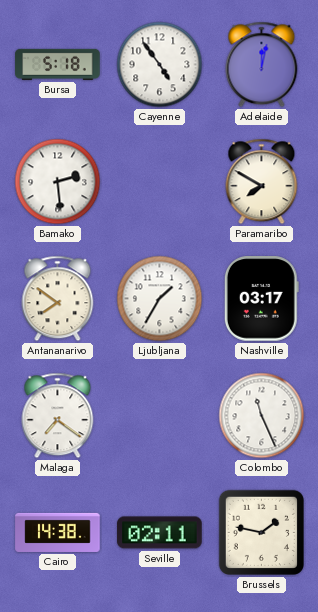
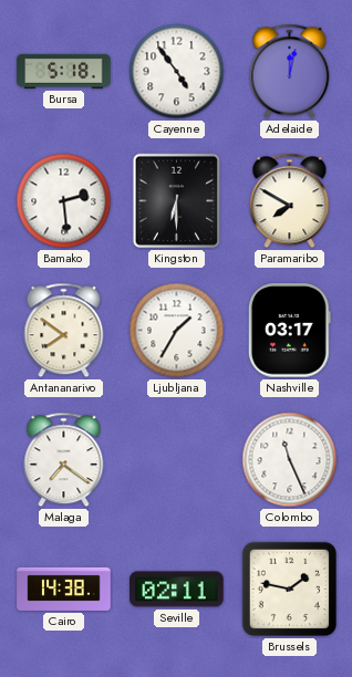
Kingston: none -> 6:30
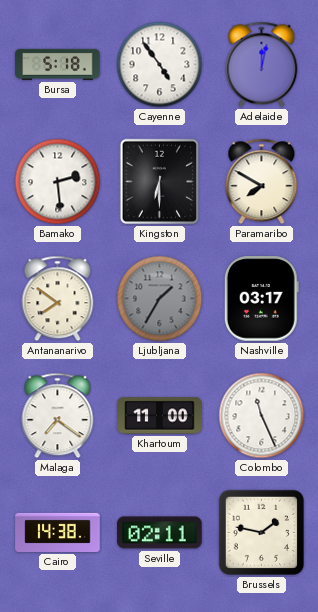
Ljubljana dial: white -> grey
Khartoum: none -> 11:00
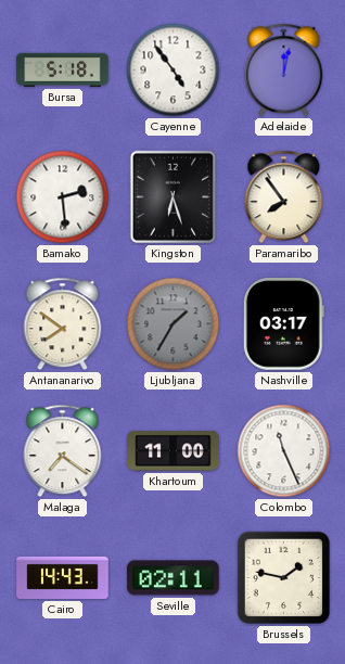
Kingston: 6:30 -> 6:27
Paramaribo: 7:50 -> 7:54
Cairo: 14:38 -> 14:43
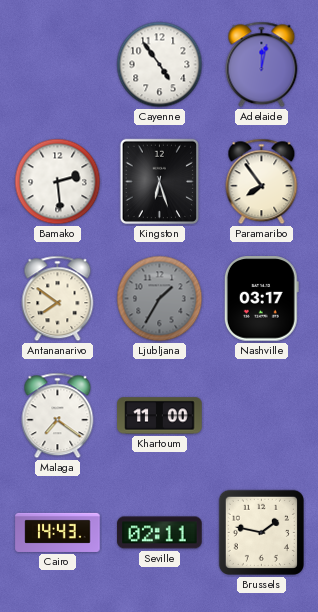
Bursa: 5:18 -> none
Colombo: 11:26 -> none
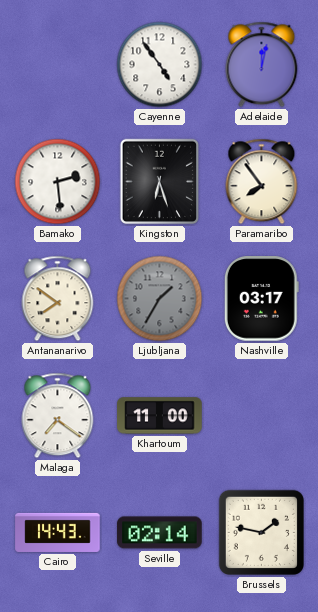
Seville: 02:11 -> 02:14
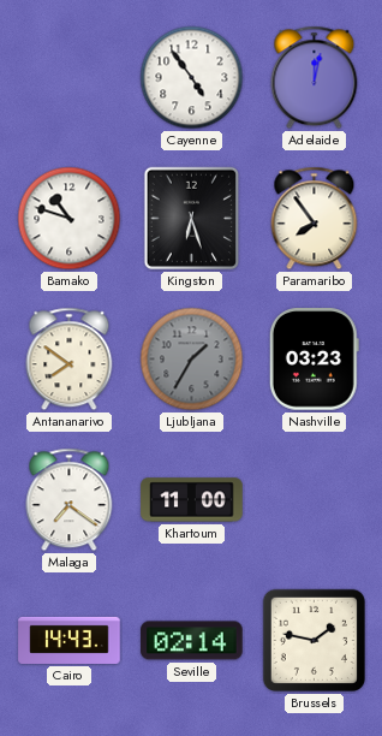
Bamako: 2:29 -> 10:48
Nashville: 03:17 -> 03:23
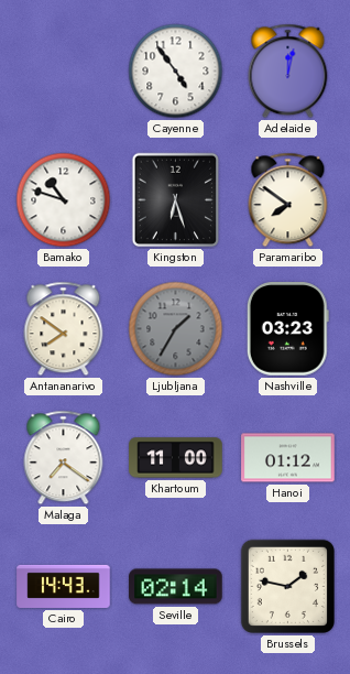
Paramaribo: 7:54 -> 7:51
Hanoi: none -> 01:12
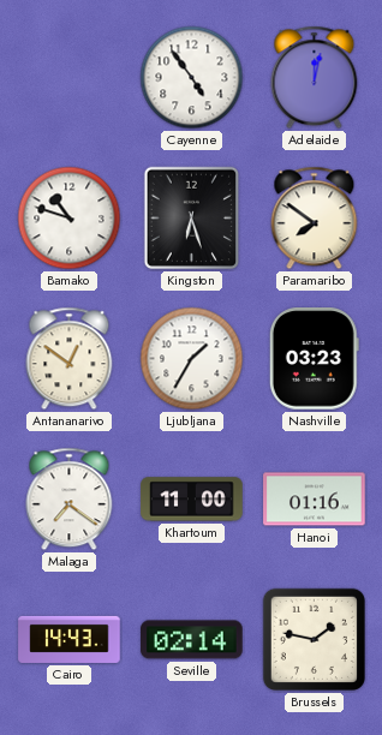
Antananarivo: 7:51 -> 12:51
Ljubljana dial: grey -> white
Hanoi: 01:12 -> 01:16
